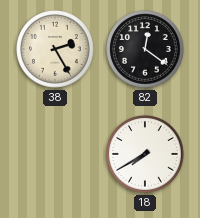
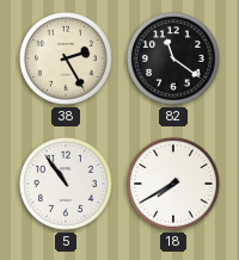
82: 12:21 -> 11:21
5: none -> 10:54
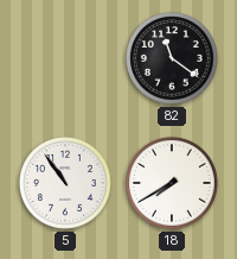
38: 2:25 -> none
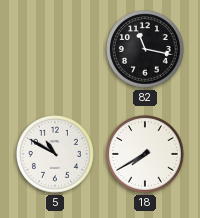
82: 11:21 -> 11:17
5: 10:54 -> 10:50
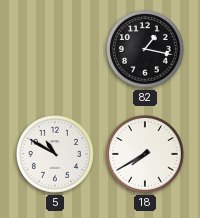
82: 11:17 -> 1:17
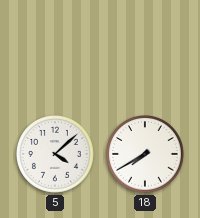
82: 1:17 -> none
5: 10:50 -> 4:08
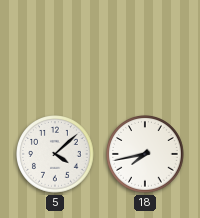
18: 7:40 -> 7:43
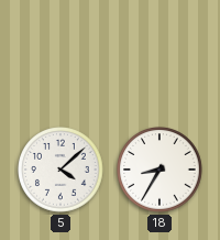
18: 7:43 -> 8:35
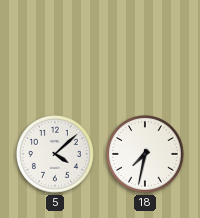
18: 8:35 -> 7:32
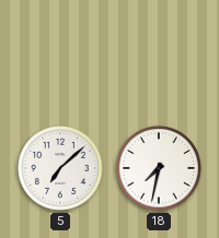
5: 4:08 -> 7:08
